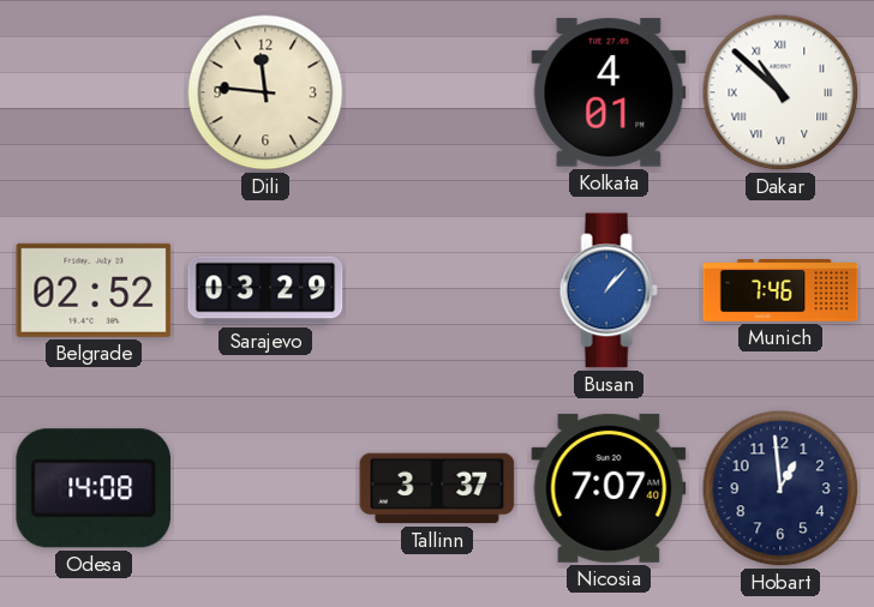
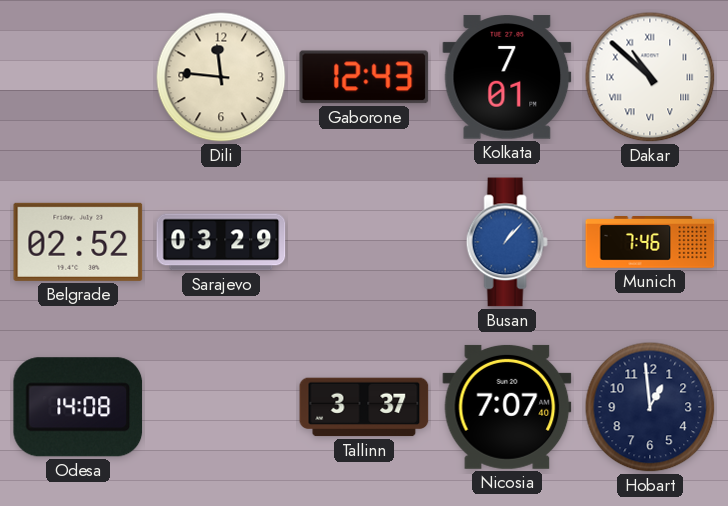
Gaborone: none -> 12:43
Kolkata: 4:01 -> 7:01
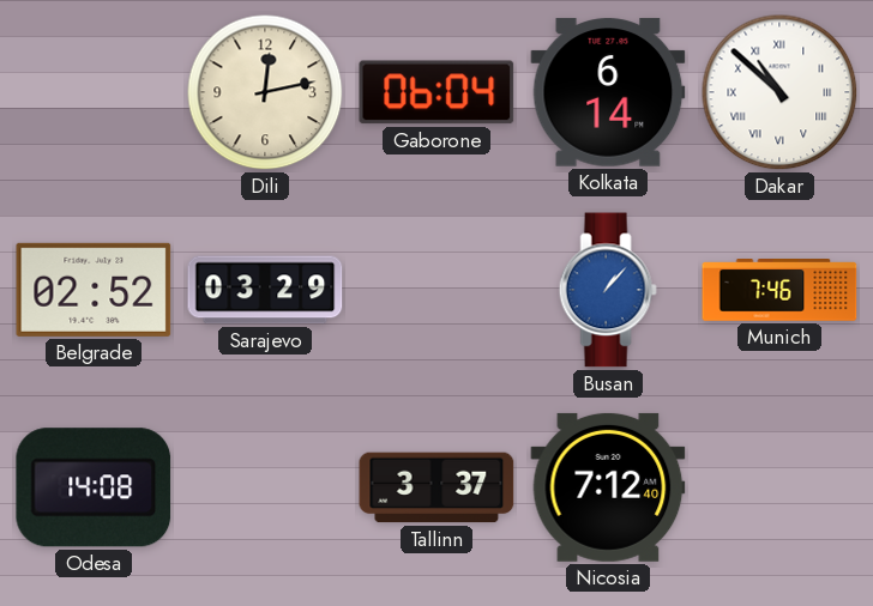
Dili: 11:46 -> 12:13
Gaborone: 12:43 -> 06:04
Kolkata: 7:01 -> 6:14
Nicosia: 7:07 -> 7:12
Hobart: 12:59 -> none
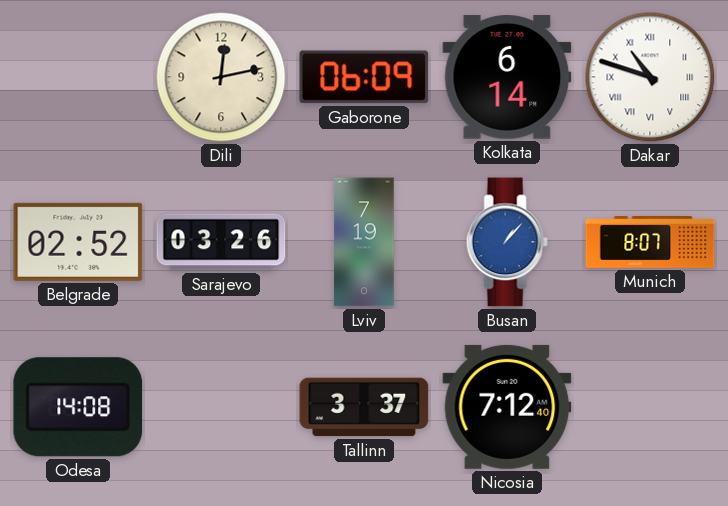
Gaborone: 06:04 -> 06:09
Dakar: 10:52 -> 10:48
Sarajevo: 03:29 -> 03:26
Lviv: none -> 7:19
Munich: 7:46 -> 8:07
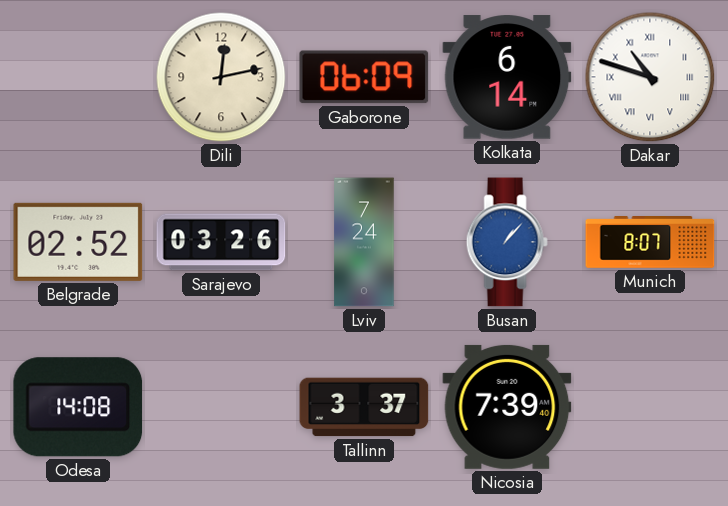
Lviv: 7:19 -> 7:24
Nicosia: 7:12 -> 7:39
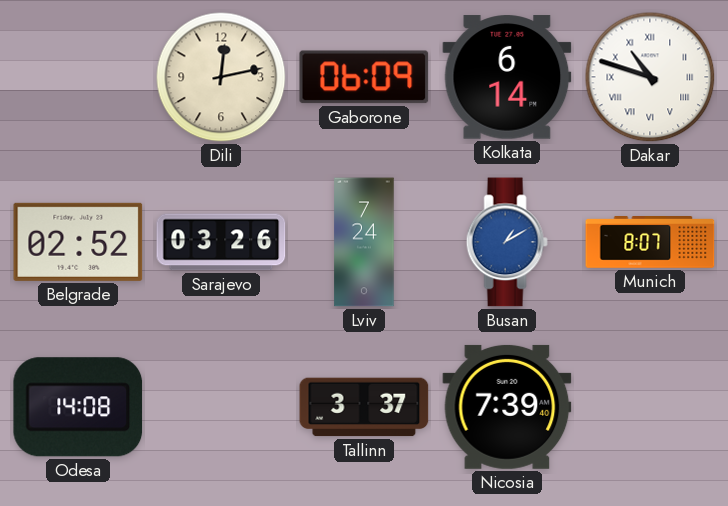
Busan: 1:07 -> 1:10
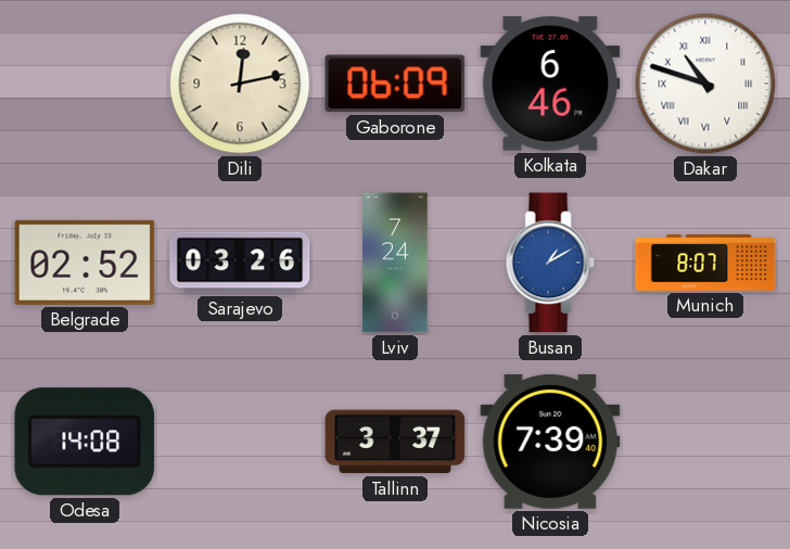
Kolkata: 6:14 -> 6:46
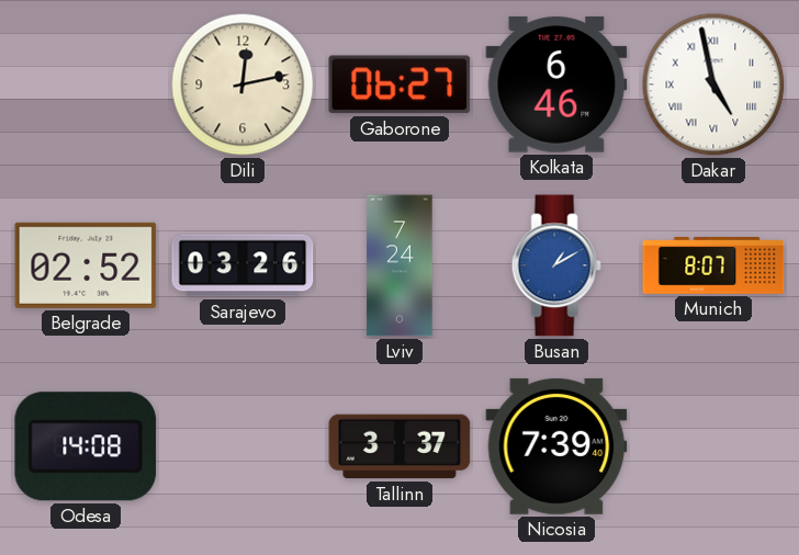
Gaborone: 06:09 -> 06:27
Dakar: 10:48 -> 4:58
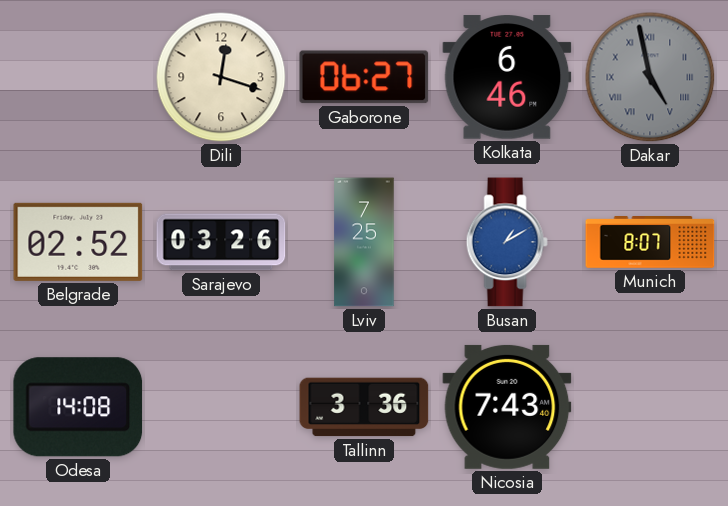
Dili: 12:13 -> 12:18
Dakar dial: white -> grey
Lviv: 7:24 -> 7:25
Tallinn: 3:37 -> 3:36
Nicosia: 7:39 -> 7:43
